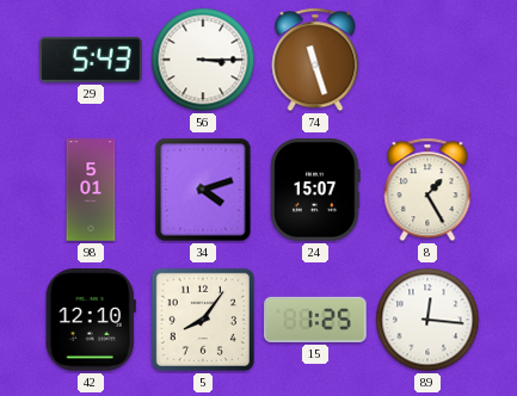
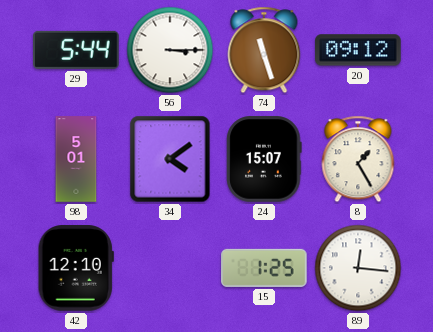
29: 5:43 -> 5:44
20: none -> 09:12
34: 4:12 -> 4:09
5: 8:06 -> none
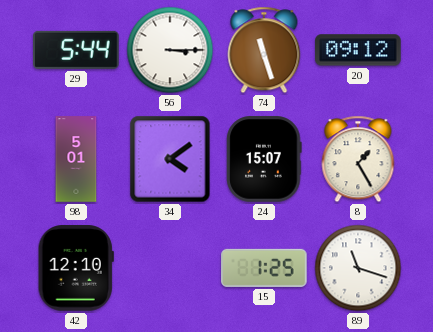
89: 12:16 -> 11:18
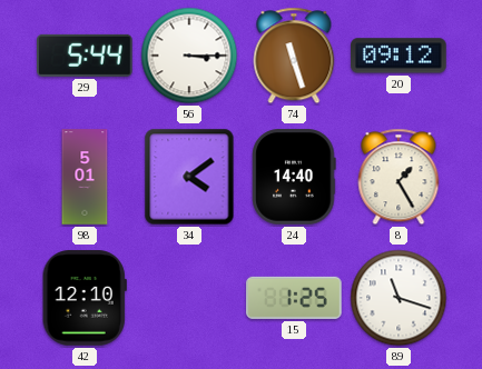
24: 15:07 -> 14:40
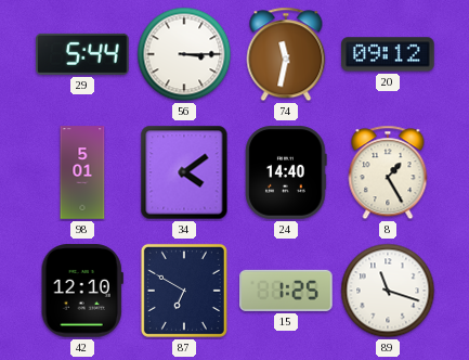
74: 11:27 -> 11:32
87: none -> 6:50
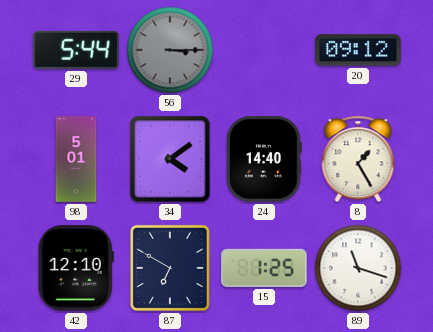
56 dial: white -> grey
74: 11:32 -> none
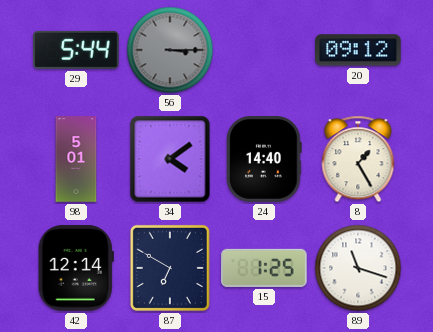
42: 12:10 -> 12:14
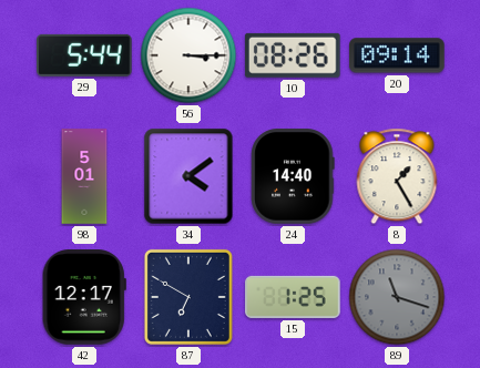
56 dial: grey -> white
10: none -> 08:26
20: 09:12 -> 09:14
42: 12:14 -> 12:17
89 dial: white -> grey
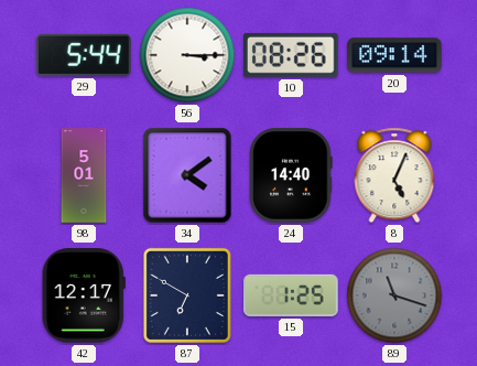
8: 1:25 -> 5:04
